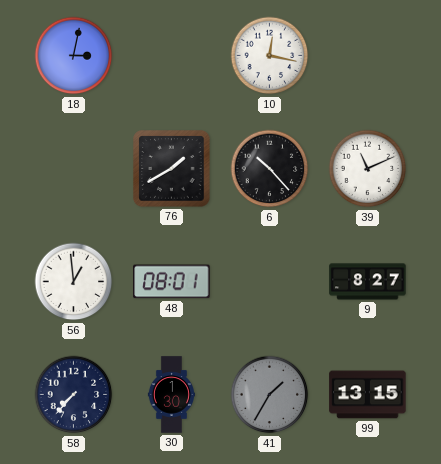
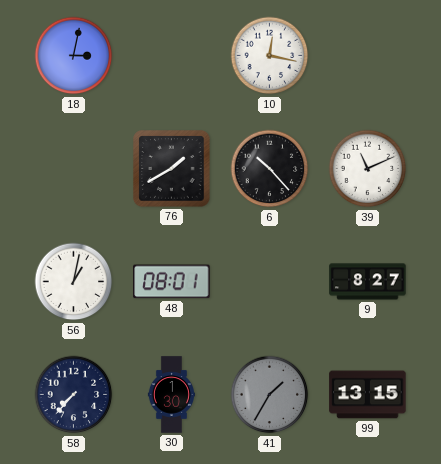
56: 12:59 -> 1:02
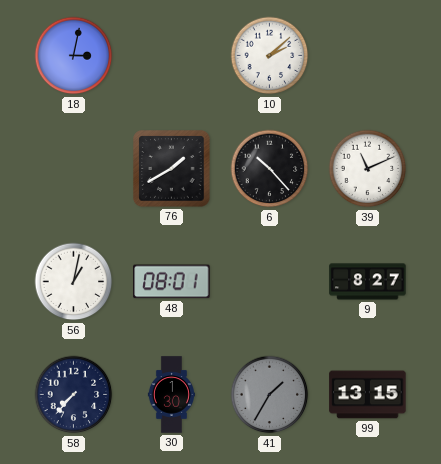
10: 12:17 -> 2:08
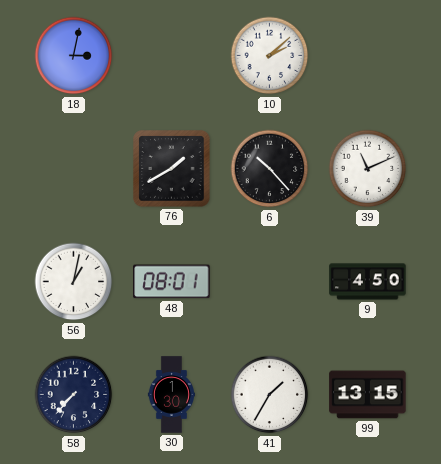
9: 8:27 -> 4:50
41 dial: grey -> white
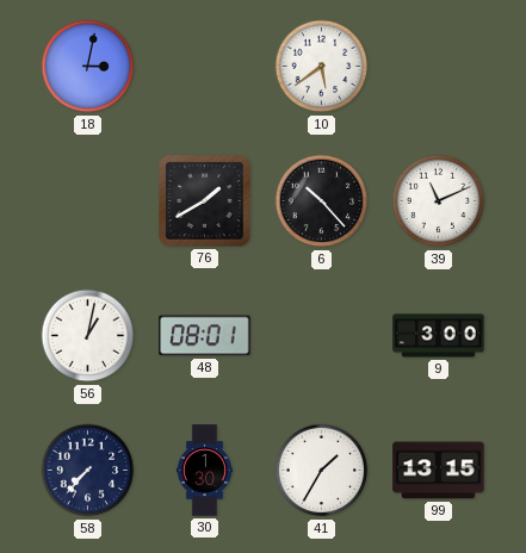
10: 2:08 -> 5:39
9: 4:50 -> 3:00
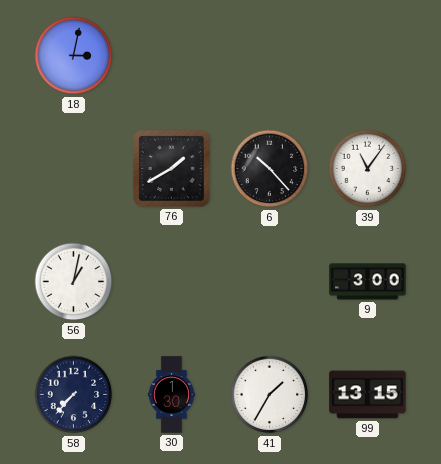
10: 5:39 -> none
39: 11:11 -> 11:06
48: 08:01 -> none
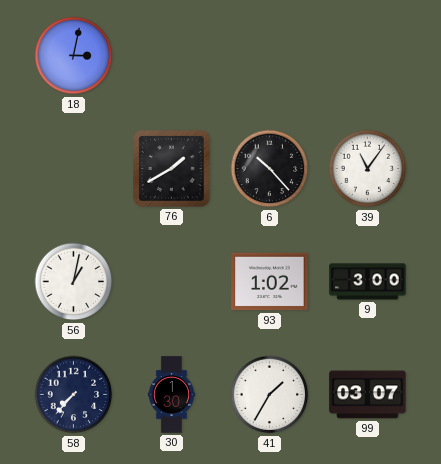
93: none -> 1:02
99: 13:15 -> 03:07
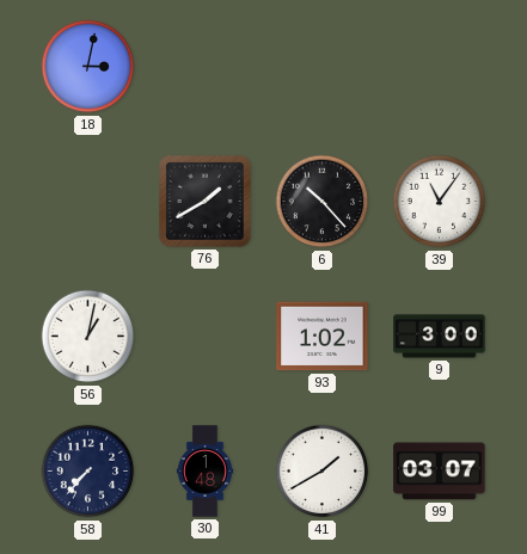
30: 1:30 -> 1:48
41: 1:35 -> 1:40
